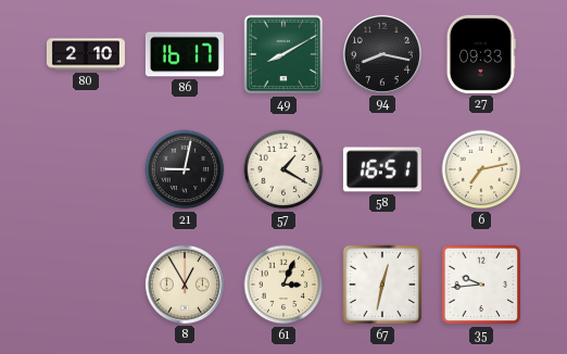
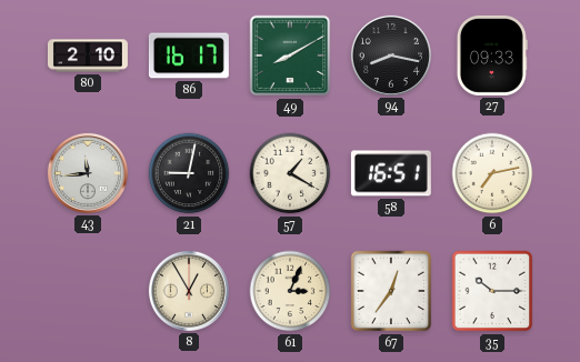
43: none -> 11:44
67: 12:32 -> 12:36
35: 9:44 -> 10:15
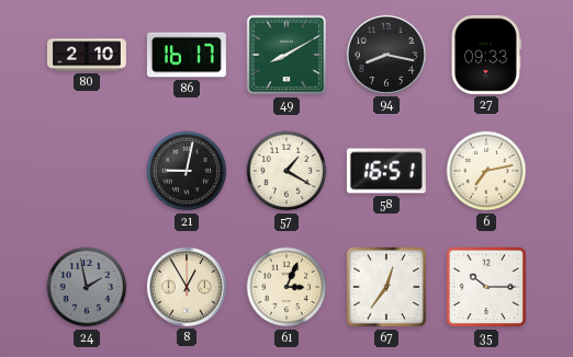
43: 11:44 -> none
24: none -> 1:58
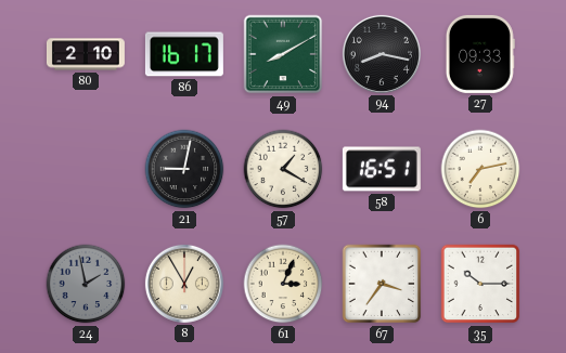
67: 12:36 -> 3:36
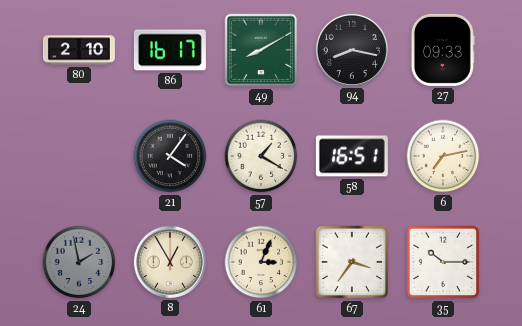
21: 9:02 -> 4:06
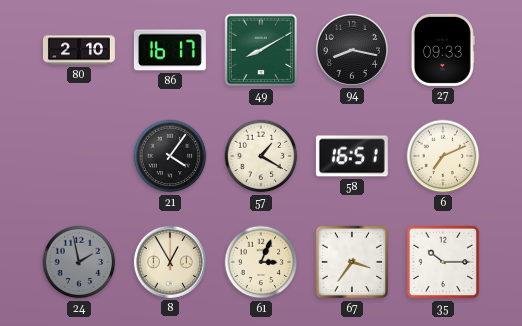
6: 7:13 -> 7:11
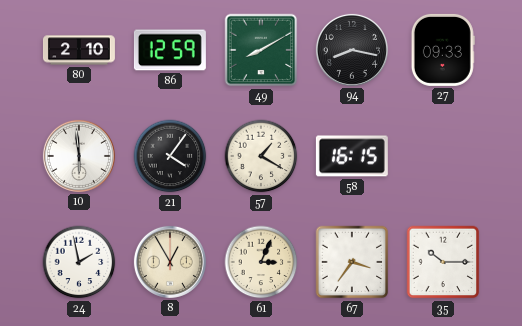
86: 16:17 -> 12:59
10: none -> 5:59
58: 16:51 -> 16:15
6: 7:11 -> none
24 dial: grey -> white
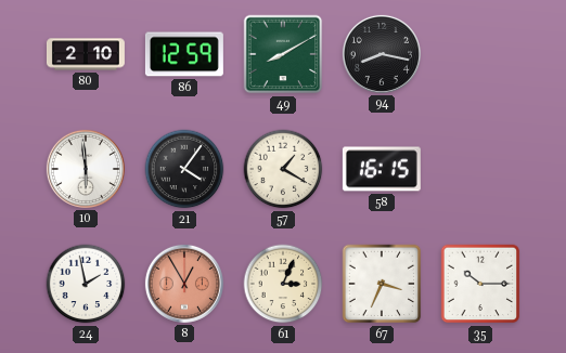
27: 09:33 -> none
8 dial: cream -> salmon
67: 3:36 -> 3:34
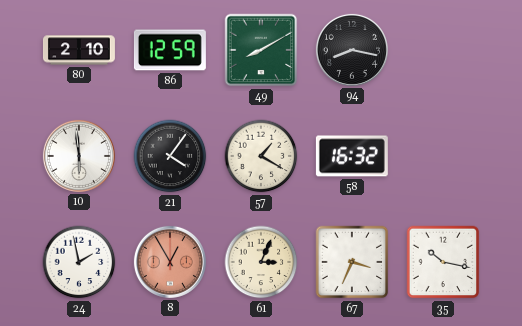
58: 16:15 -> 16:32
35: 10:15 -> 10:17
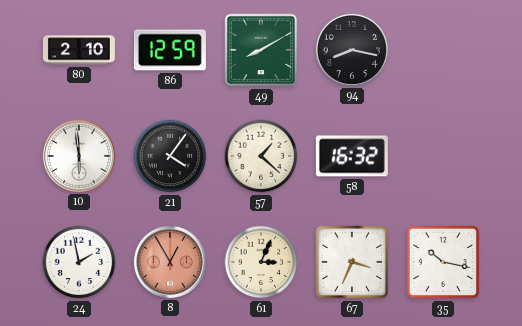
57: 1:20 -> 1:22
